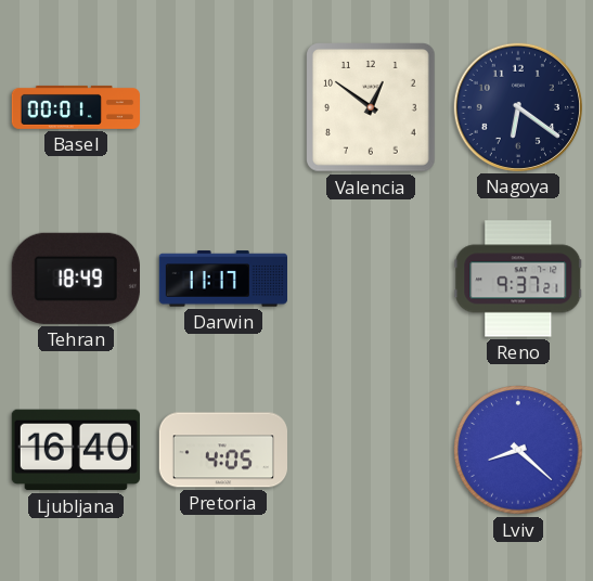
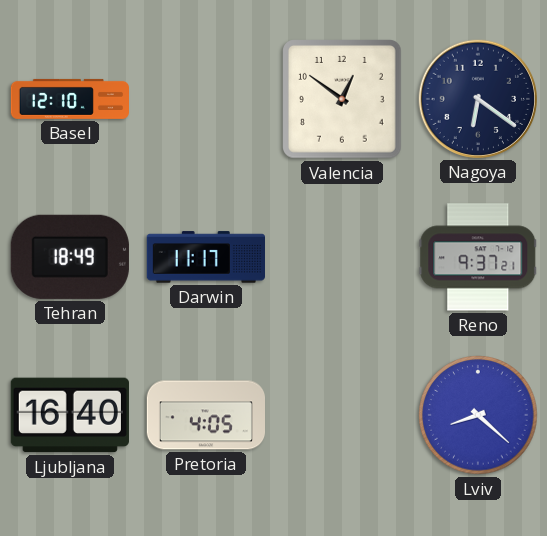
Basel: 00:01 -> 12:10
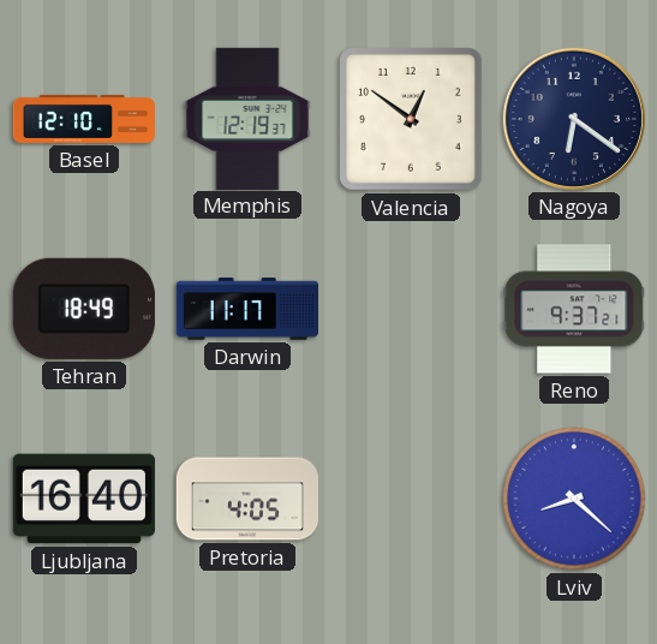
Memphis: none -> 12:19
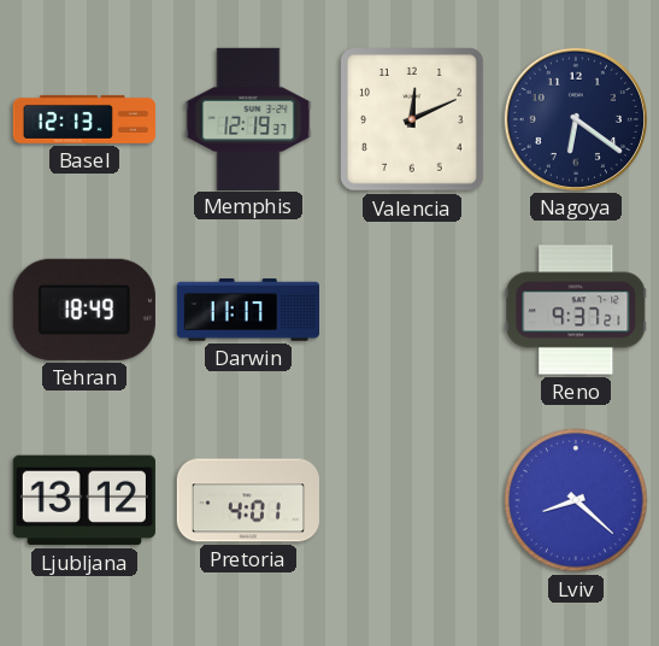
Basel: 12:10 -> 12:13
Valencia: 12:51 -> 12:11
Ljubljana: 16:40 -> 13:12
Pretoria: 4:05 -> 4:01
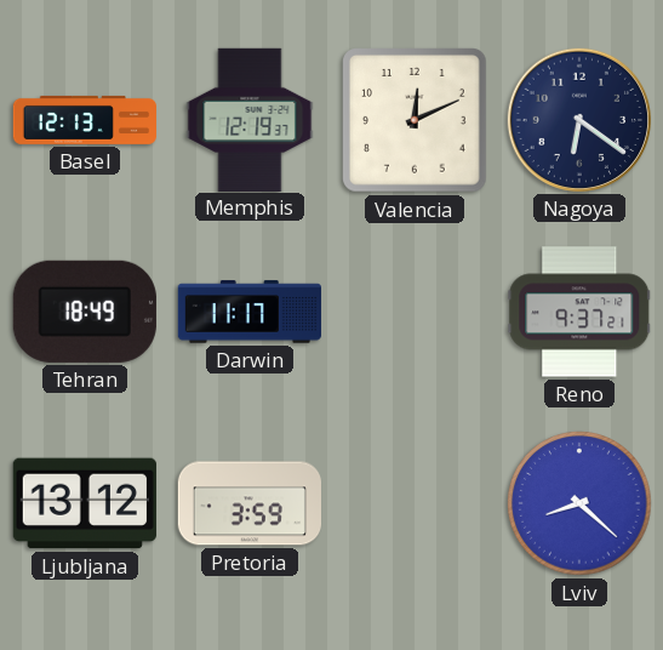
Pretoria: 4:01 -> 3:59
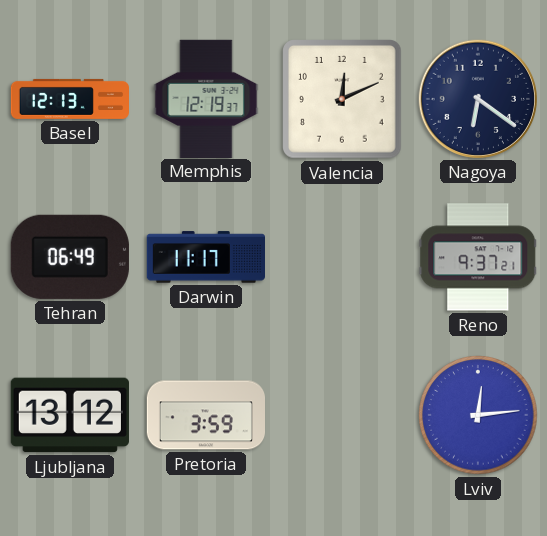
Tehran: 18:49 -> 06:49
Lviv: 8:22 -> 12:14
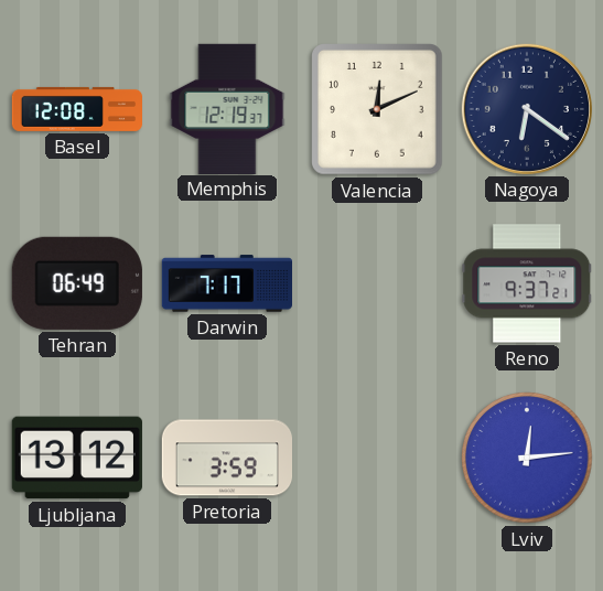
Basel: 12:13 -> 12:08
Darwin: 11:17 -> 7:17
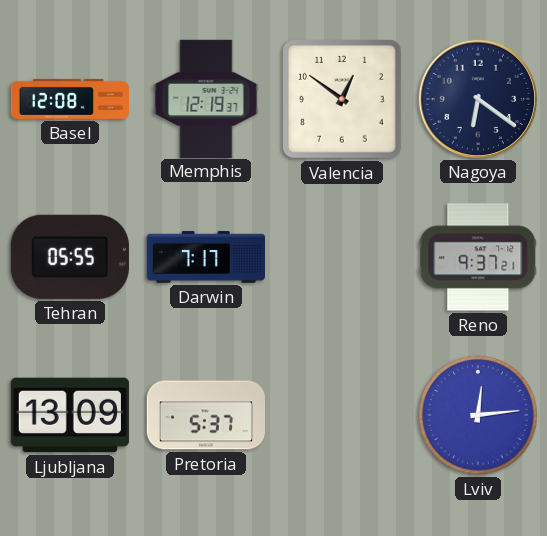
Valencia: 12:11 -> 12:51
Tehran: 06:49 -> 05:55
Ljubljana: 13:12 -> 13:09
Pretoria: 3:59 -> 5:37
